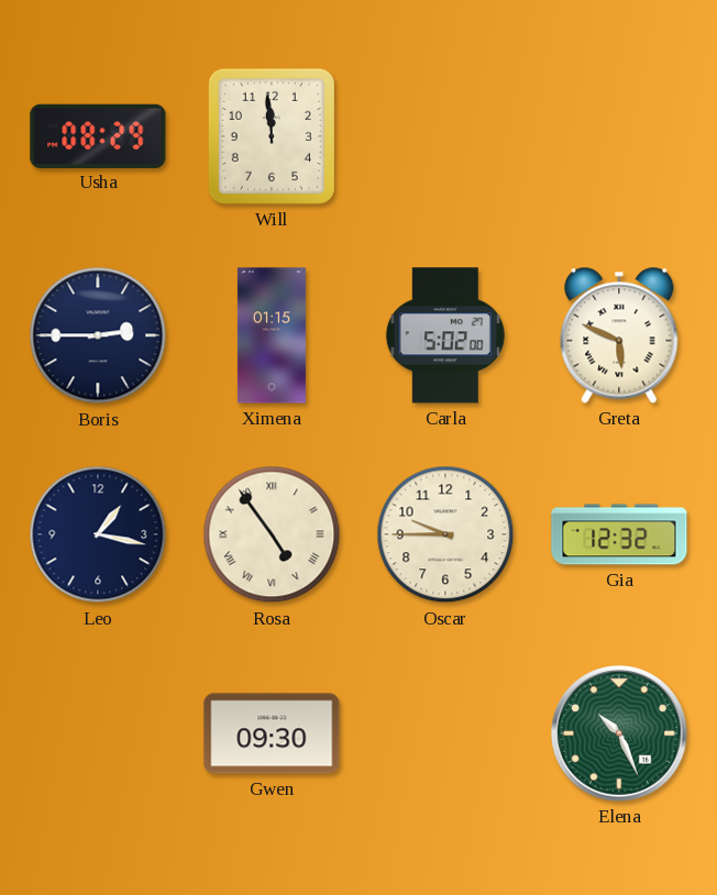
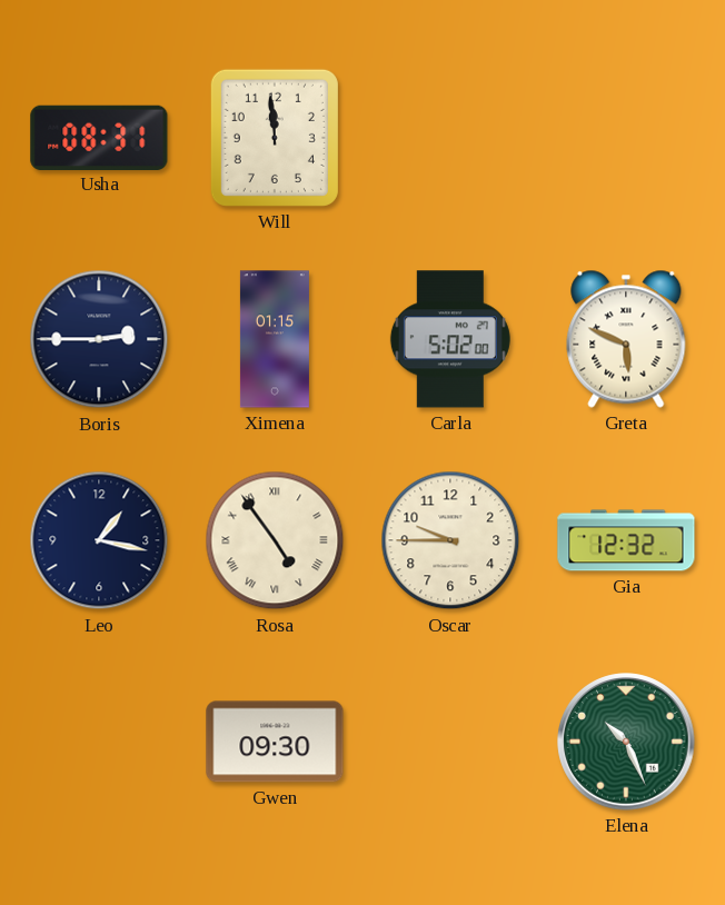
Usha: 08:29 -> 08:31
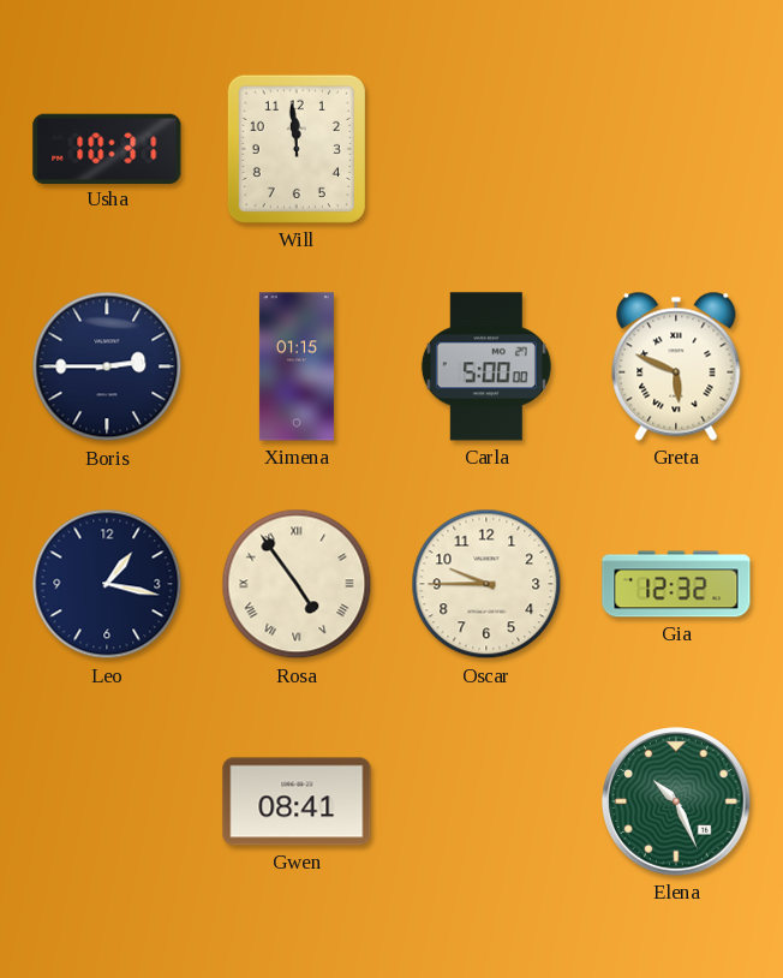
Usha: 08:31 -> 10:31
Carla: 5:02 -> 5:00
Gwen: 09:30 -> 08:41
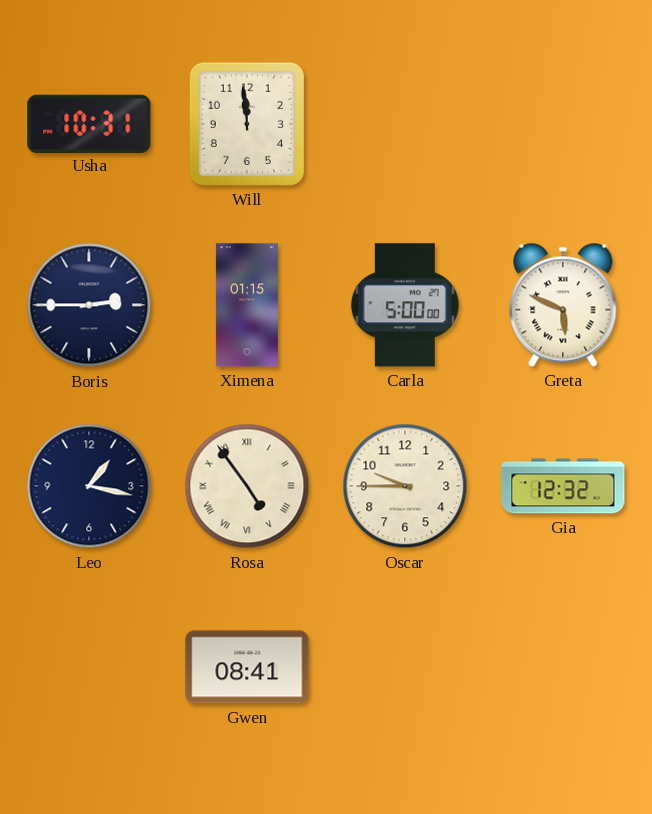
Elena: 10:26 -> none
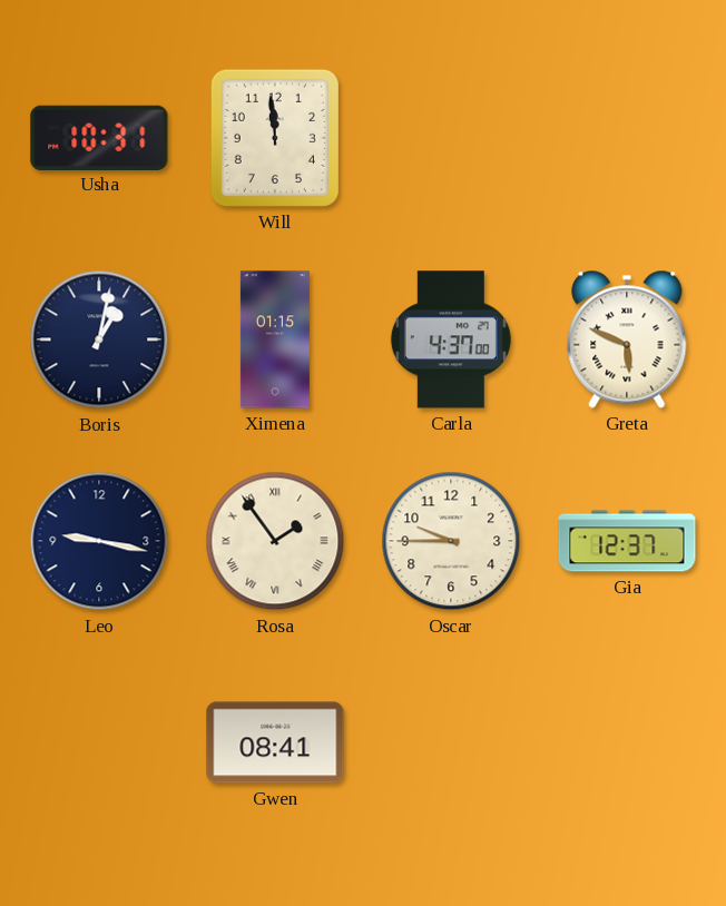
Boris: 2:45 -> 1:02
Carla: 5:00 -> 4:37
Leo: 1:17 -> 9:17
Rosa: 4:54 -> 1:54
Gia: 12:32 -> 12:37
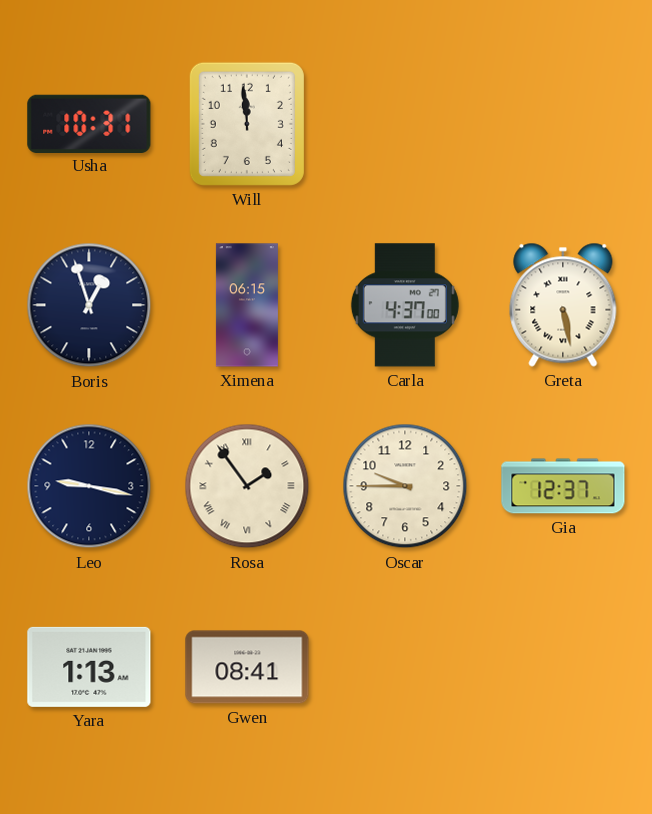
Boris: 1:02 -> 12:57
Ximena: 01:15 -> 06:15
Greta: 5:49 -> 5:28
Yara: none -> 1:13
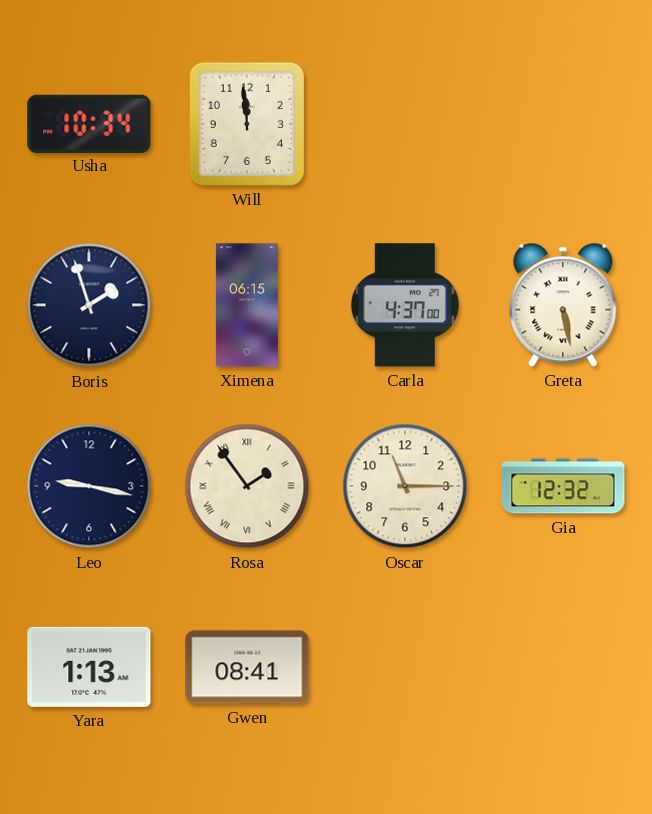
Usha: 10:31 -> 10:34
Boris: 12:57 -> 1:57
Oscar: 9:45 -> 11:15
Gia: 12:37 -> 12:32
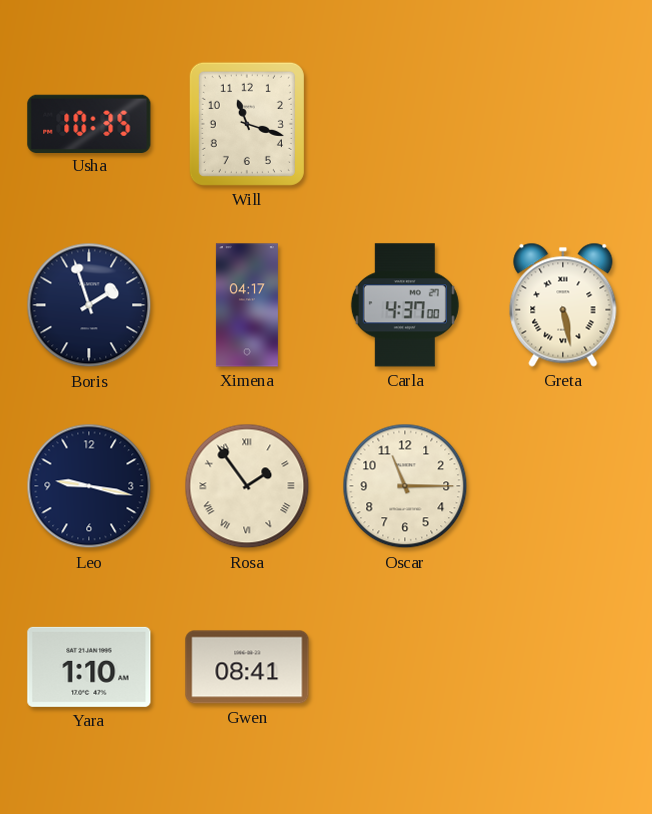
Usha: 10:34 -> 10:35
Will: 11:59 -> 11:18
Ximena: 06:15 -> 04:17
Gia: 12:32 -> none
Yara: 1:13 -> 1:10
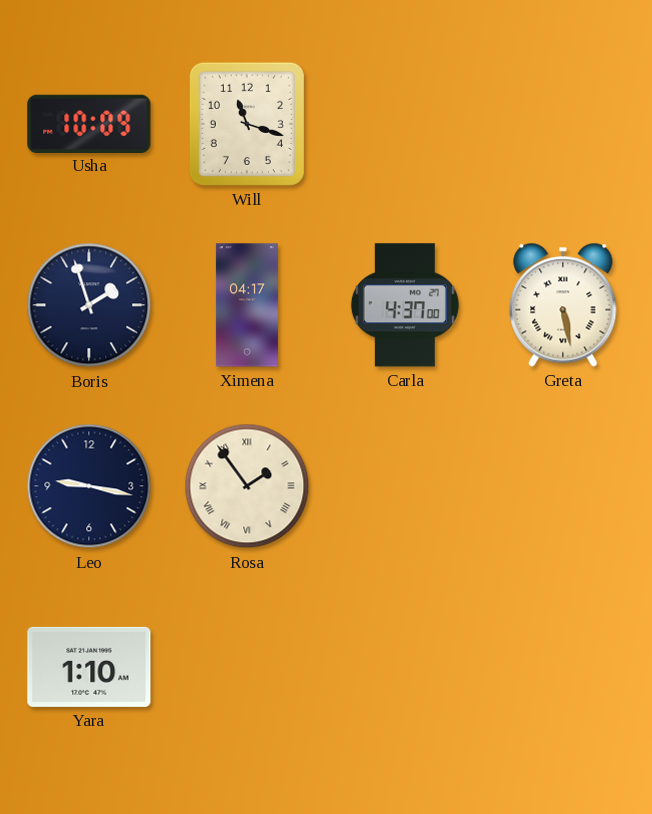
Usha: 10:35 -> 10:09
Oscar: 11:15 -> none
Gwen: 08:41 -> none
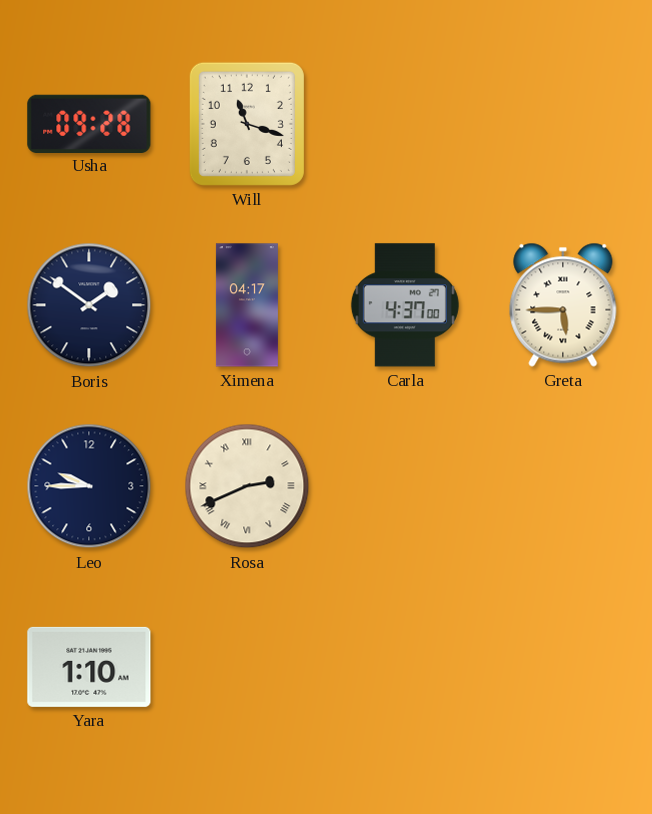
Usha: 10:09 -> 09:28
Boris: 1:57 -> 1:51
Greta: 5:28 -> 5:45
Leo: 9:17 -> 9:45
Rosa: 1:54 -> 2:41
